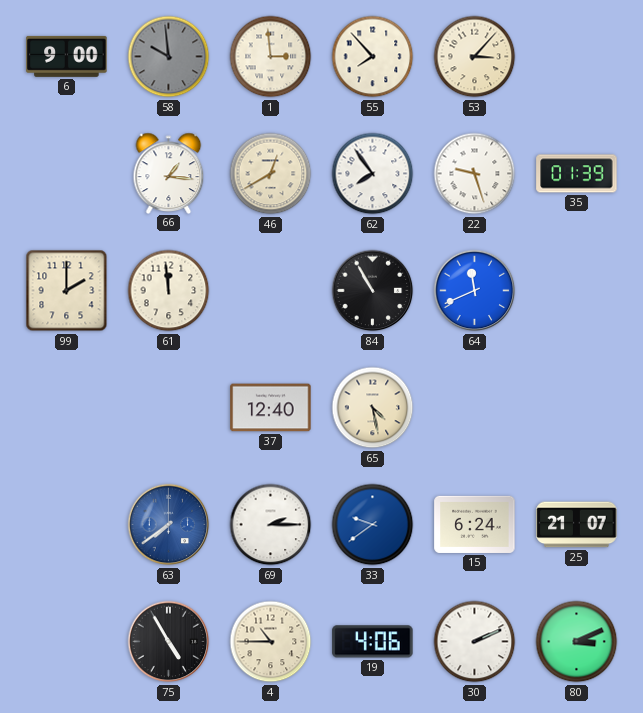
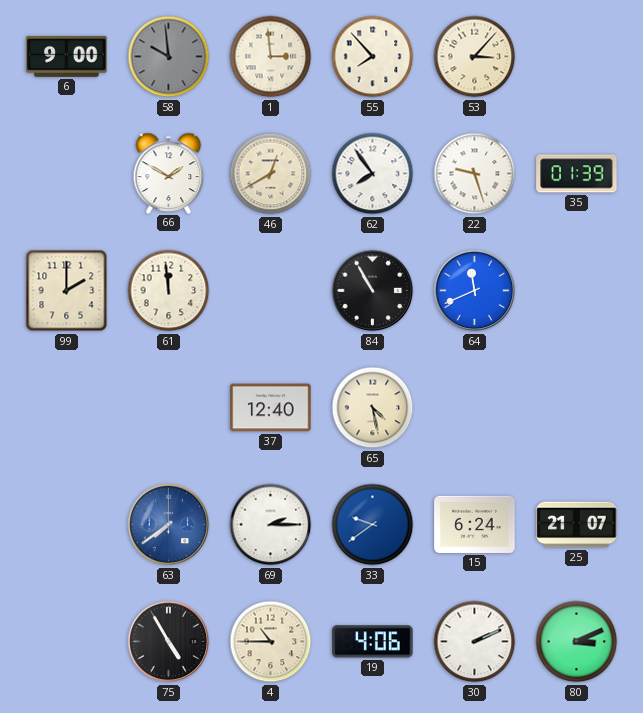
66: 1:16 -> 1:50
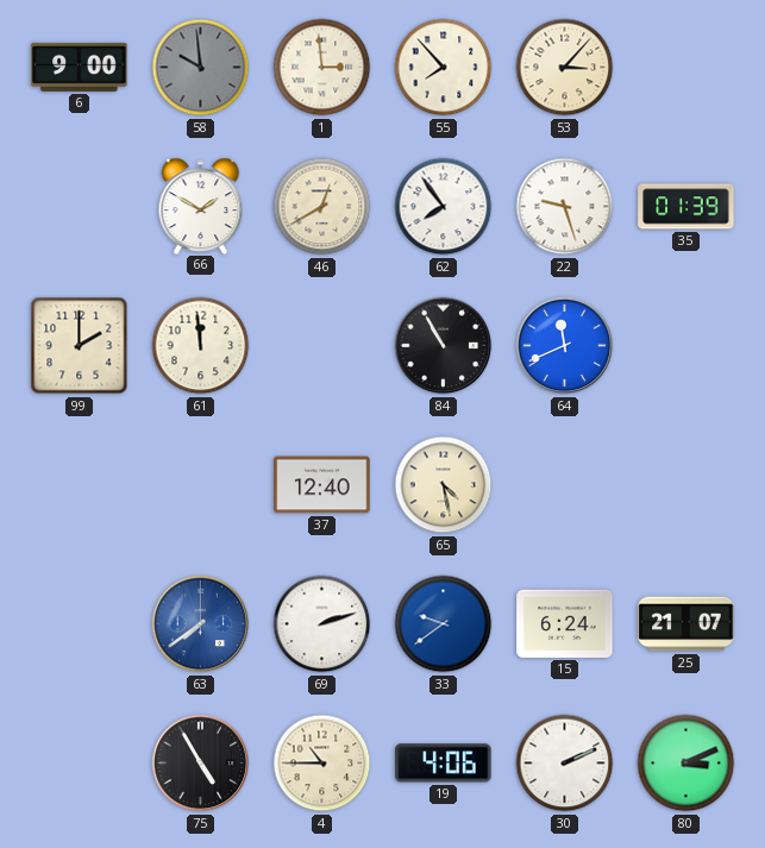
69: 2:15 -> 2:12
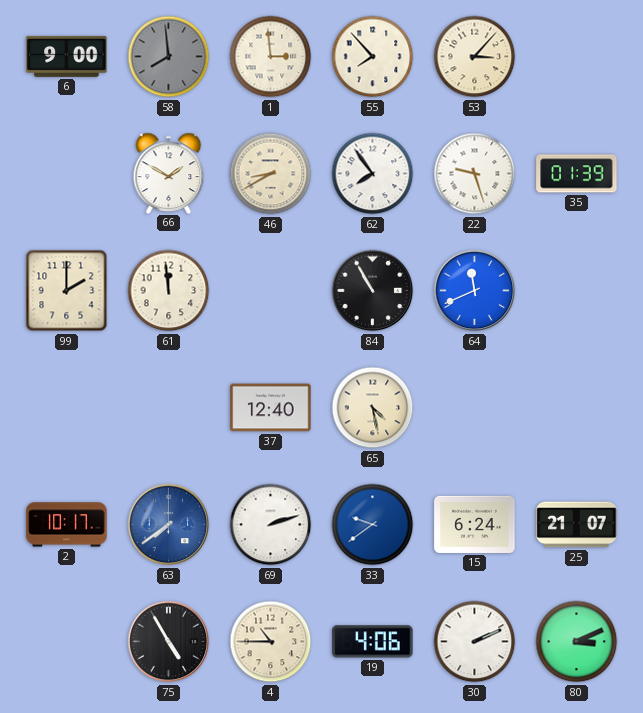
58: 9:59 -> 7:59
46: 12:40 -> 8:40
2: none -> 10:17
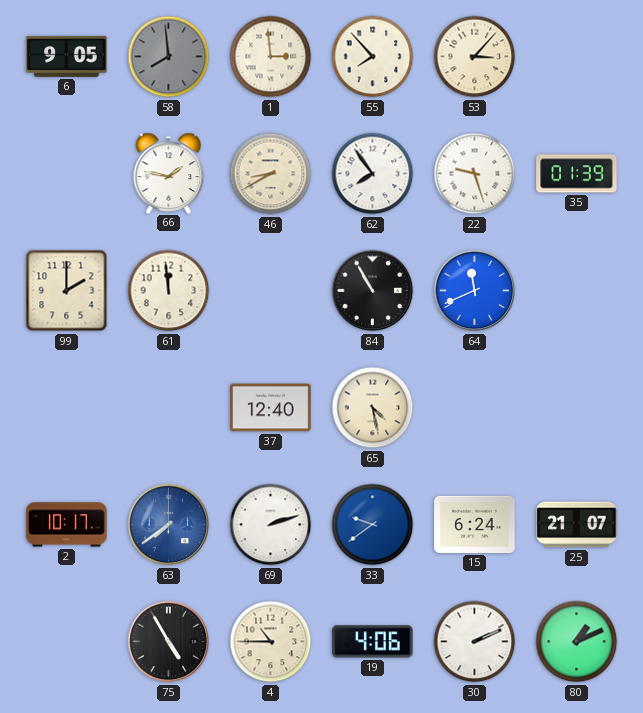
6: 9:00 -> 9:05
66: 1:50 -> 1:47
80: 3:11 -> 1:11
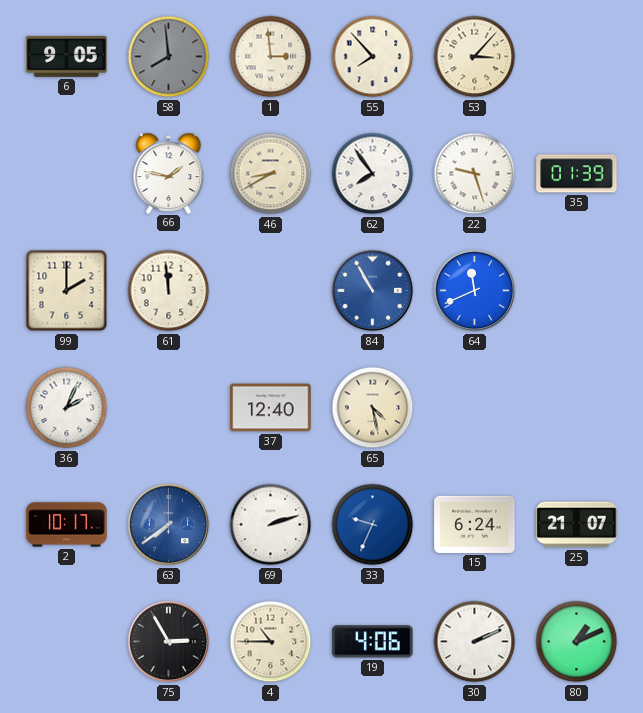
84 dial: black -> blue
36: none -> 2:04
33: 9:39 -> 9:34
75: 4:55 -> 2:55
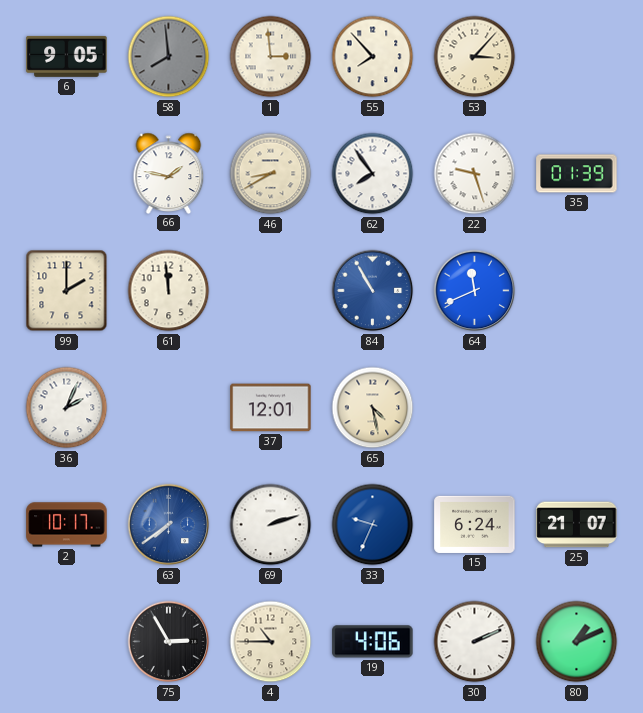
37: 12:40 -> 12:01
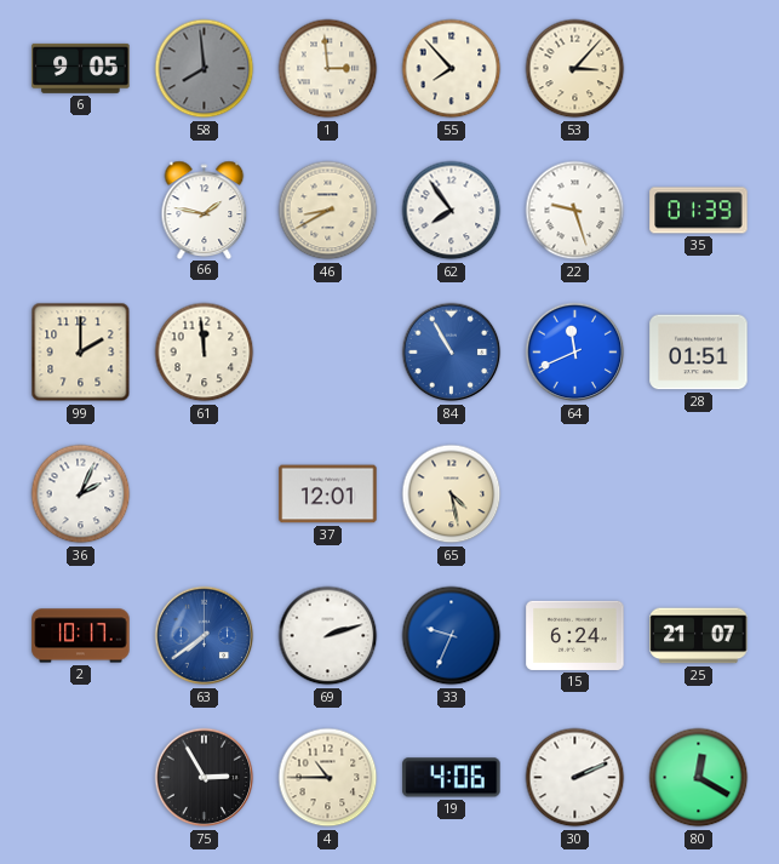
28: none -> 01:51
80: 1:11 -> 12:20
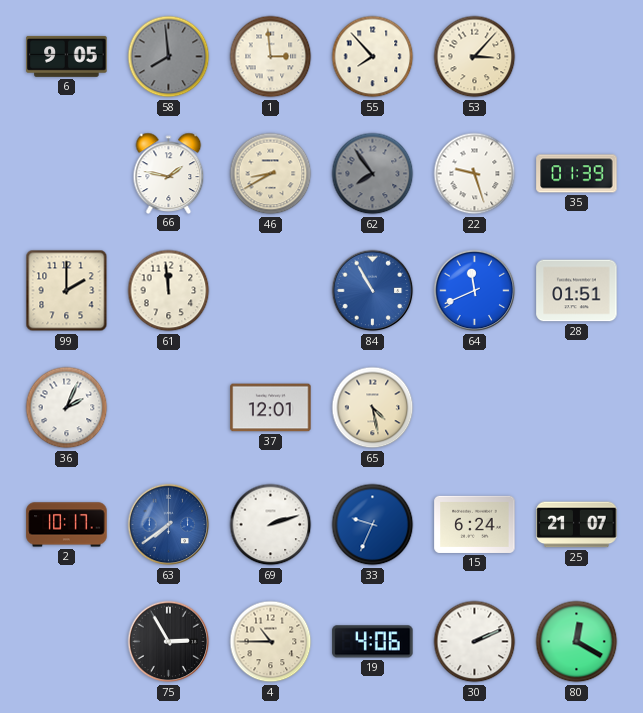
62 dial: white -> grey
